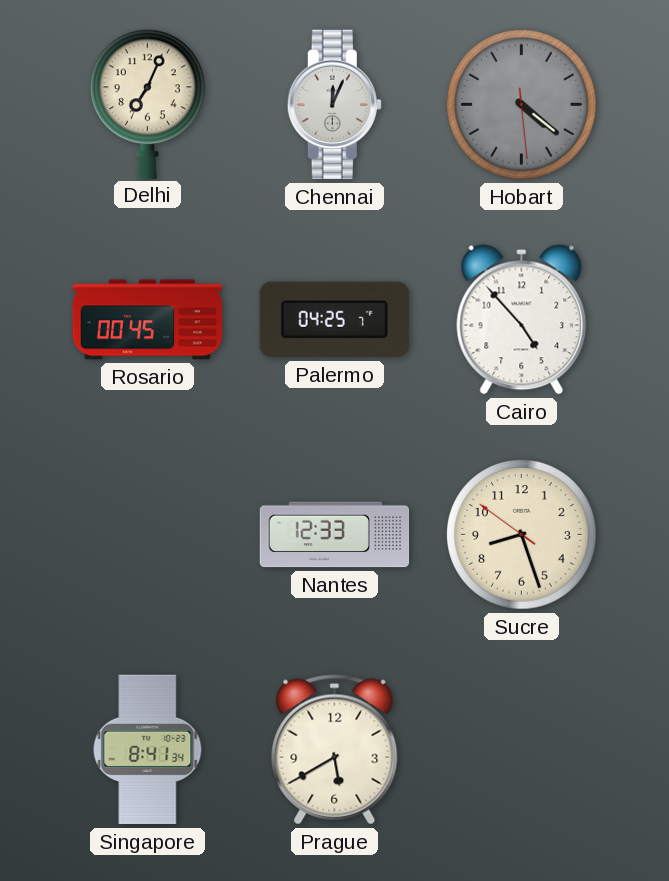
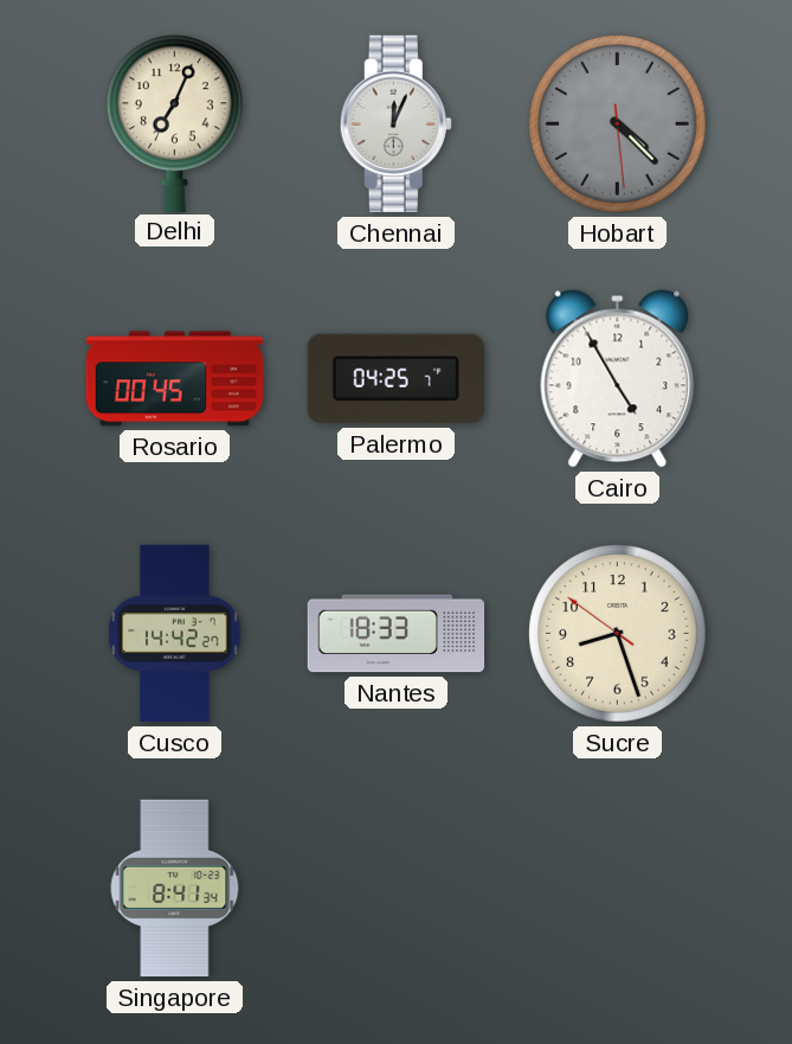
Hobart: 4:21 -> 4:22
Cairo: 4:53 -> 4:55
Cusco: none -> 14:42
Nantes: 12:33 -> 18:33
Prague: 5:40 -> none
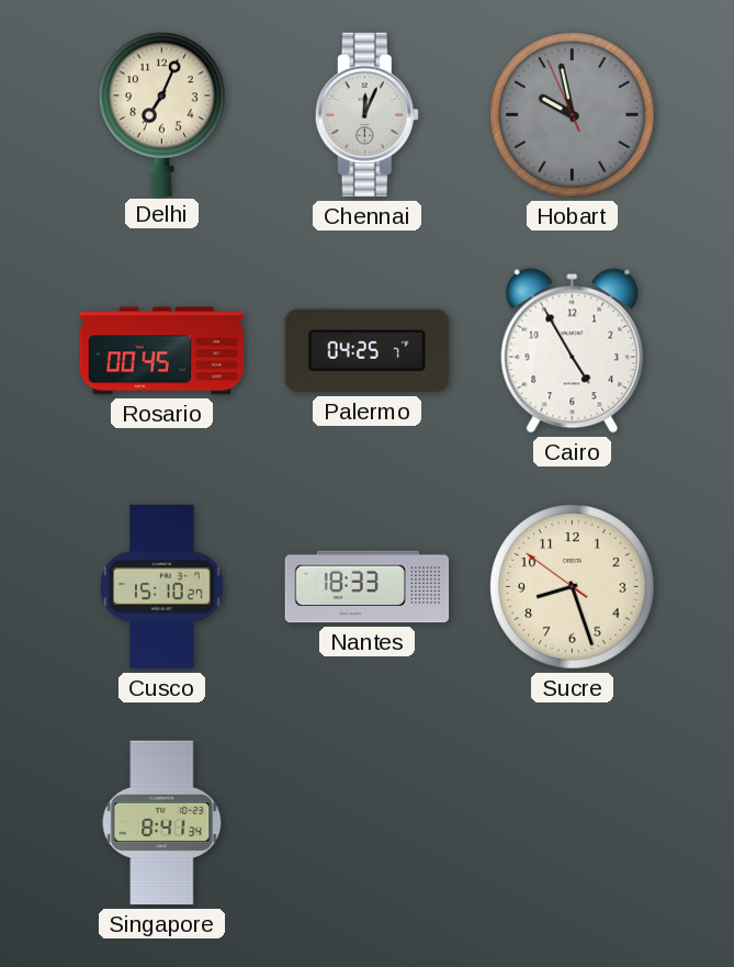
Hobart: 4:22 -> 9:57
Cusco: 14:42 -> 15:10
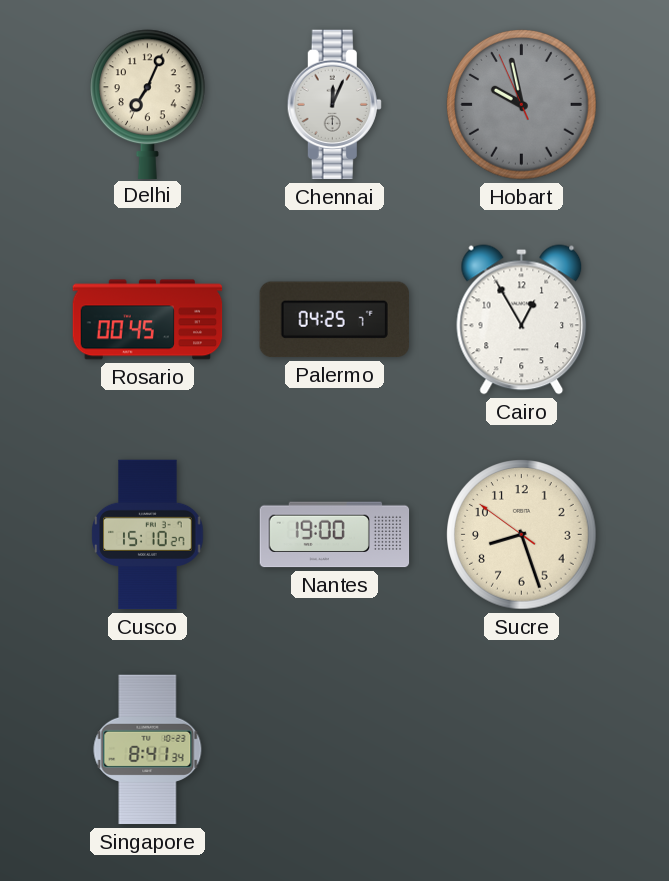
Cairo: 4:55 -> 12:55
Nantes: 18:33 -> 19:00
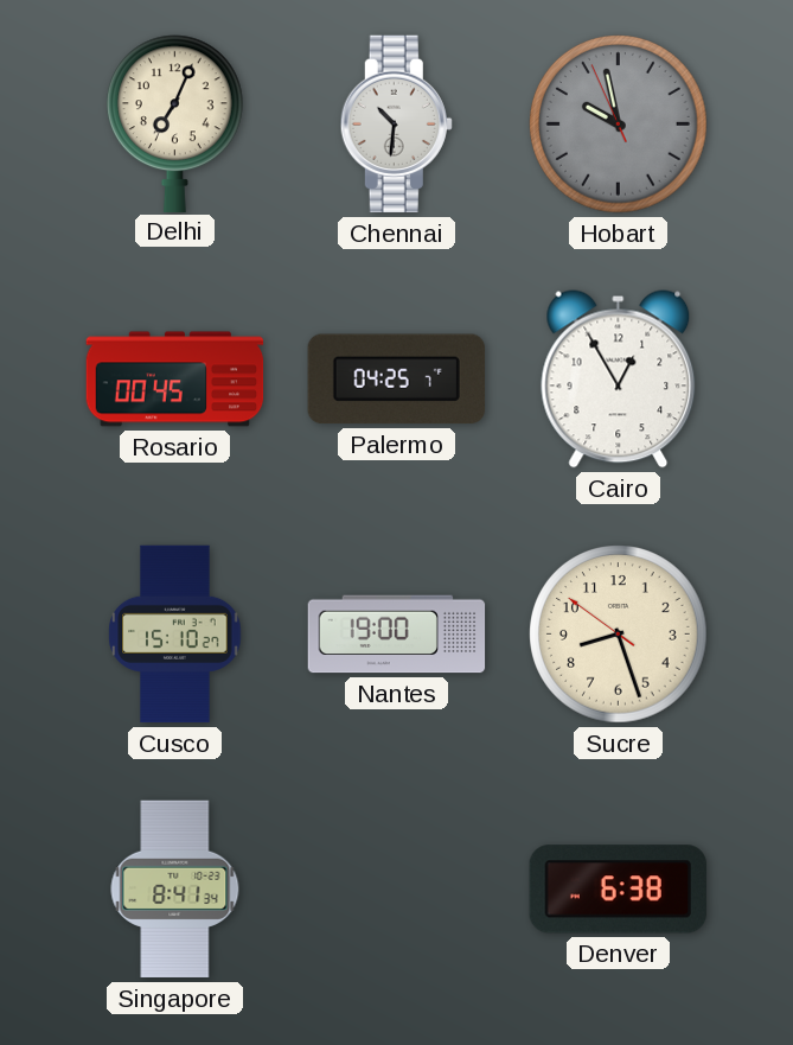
Chennai: 12:04 -> 10:31
Denver: none -> 6:38
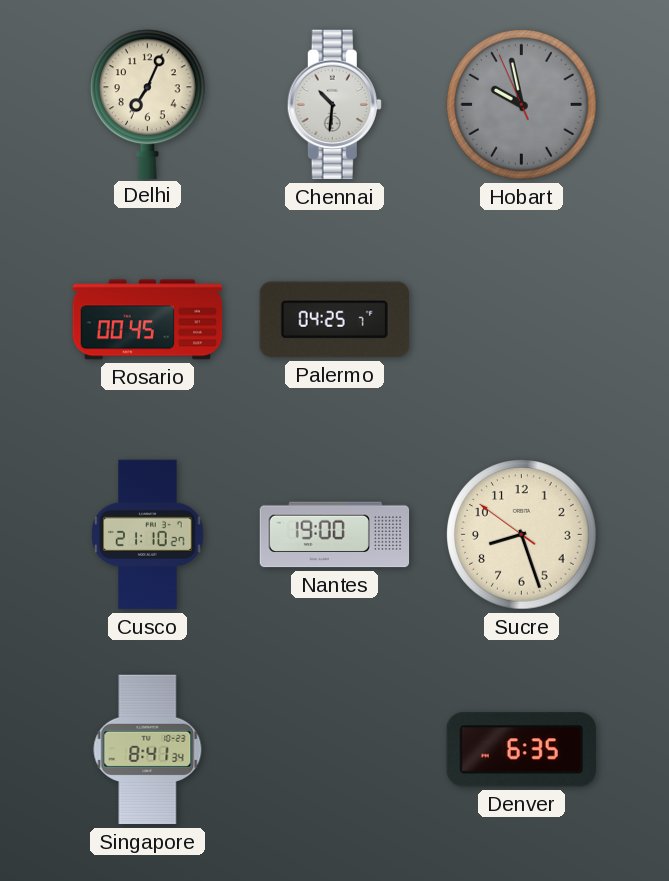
Cairo: 12:55 -> none
Cusco: 15:10 -> 21:10
Denver: 6:38 -> 6:35
